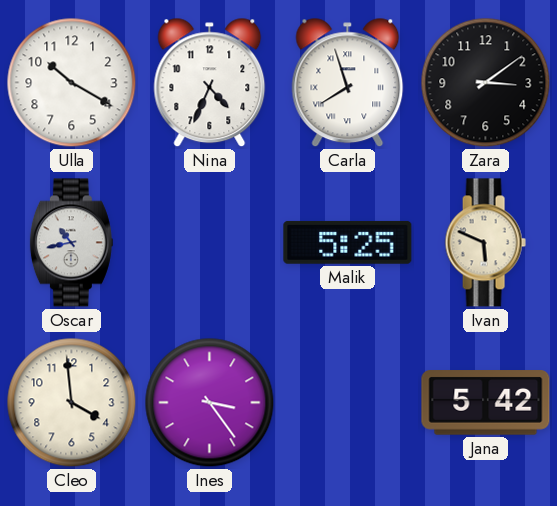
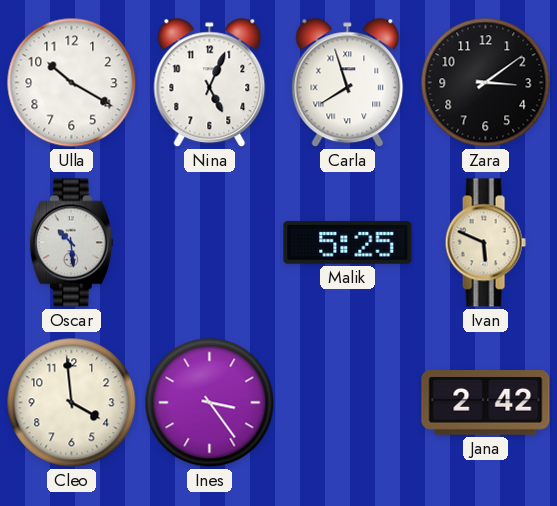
Nina: 4:34 -> 5:04
Oscar: 10:43 -> 10:29
Jana: 5:42 -> 2:42
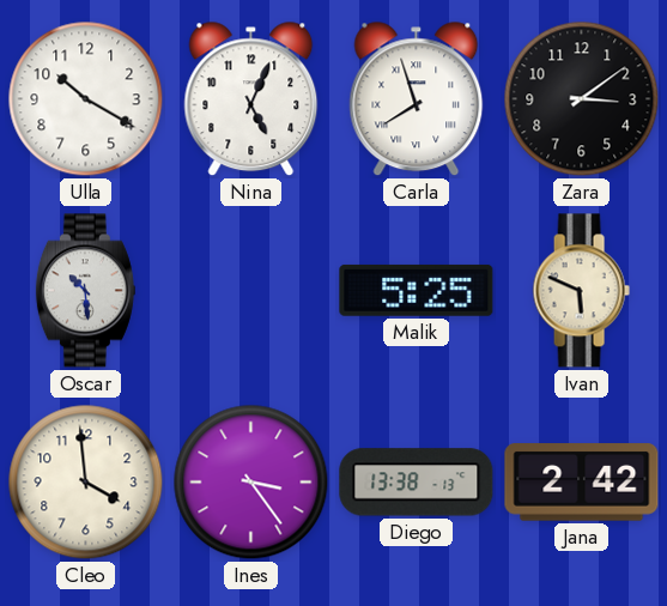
Diego: none -> 13:38
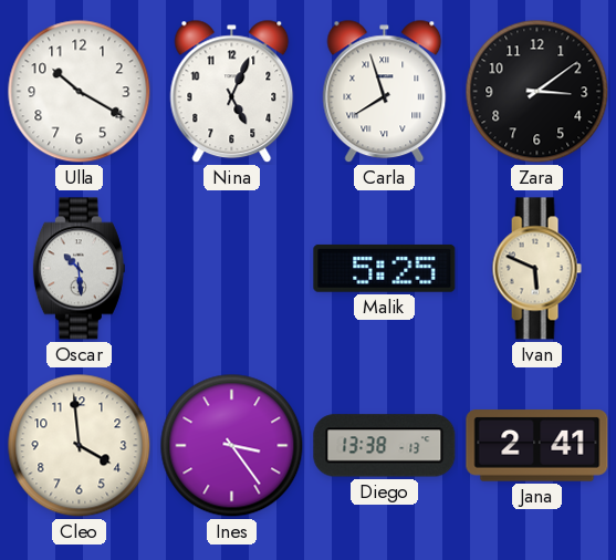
Jana: 2:42 -> 2:41
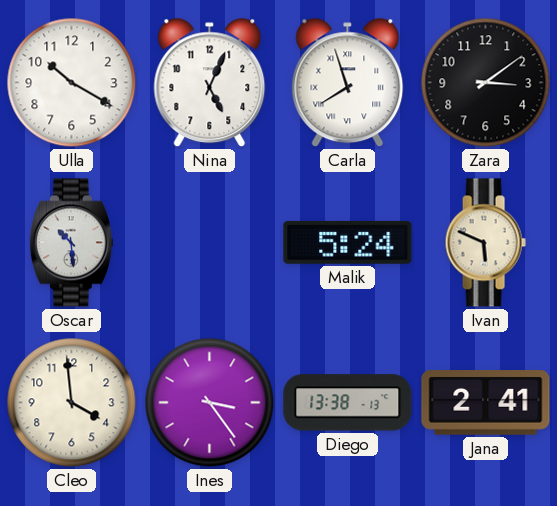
Malik: 5:25 -> 5:24
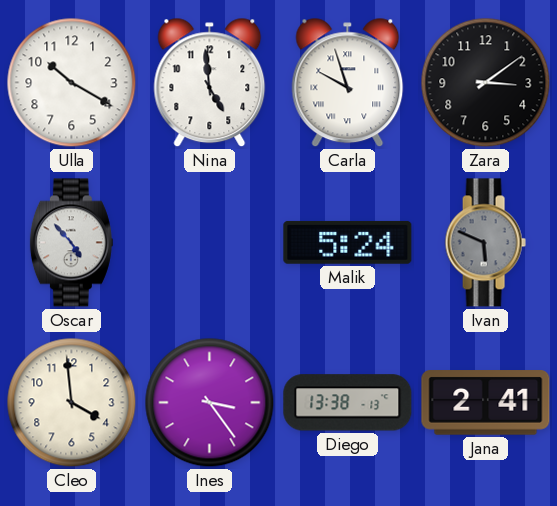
Nina: 5:04 -> 4:59
Carla: 7:57 -> 9:57
Oscar: 10:29 -> 4:53
Ivan dial: cream -> grey
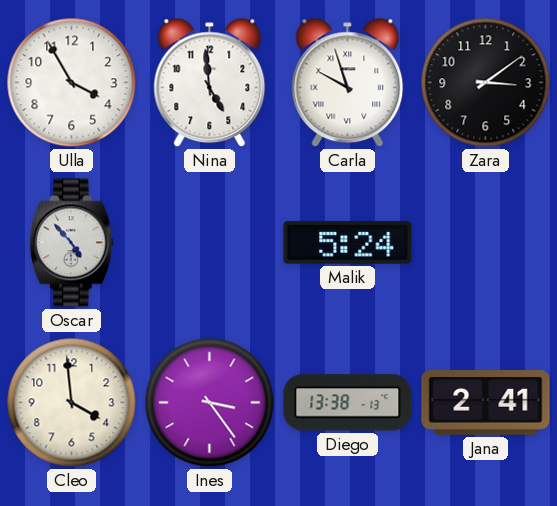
Ulla: 10:20 -> 3:55
Ivan: 5:49 -> none
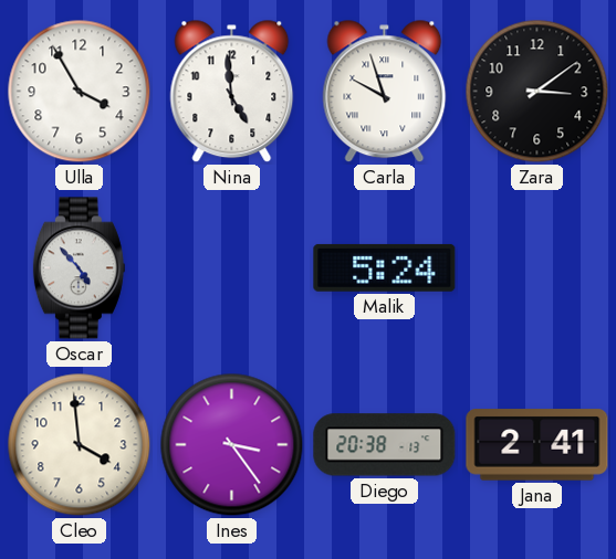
Diego: 13:38 -> 20:38
